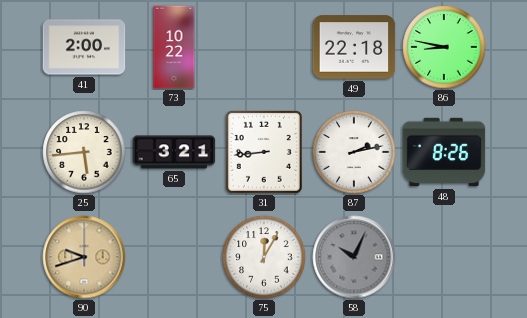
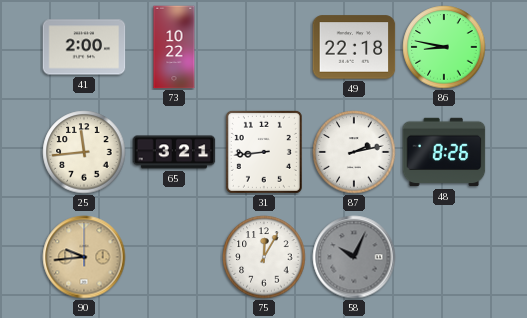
25: 5:44 -> 11:44
90: 9:42 -> 9:44
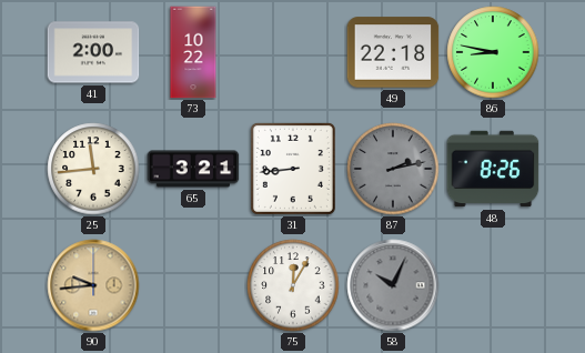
87 dial: white -> grey
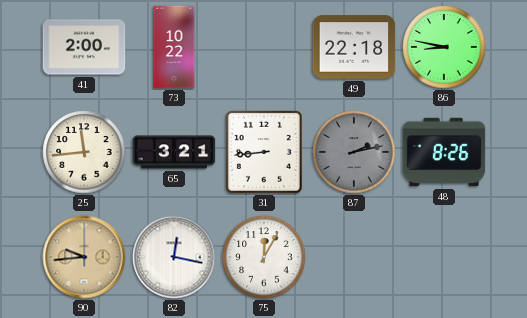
82: none -> 12:17
58: 10:04 -> none
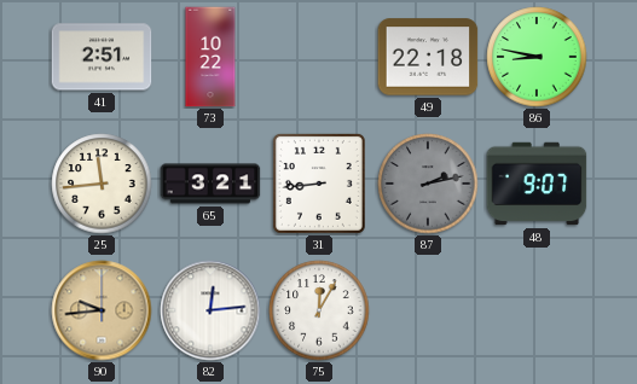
41: 2:00 -> 2:51
48: 8:26 -> 9:07
82: 12:17 -> 12:14
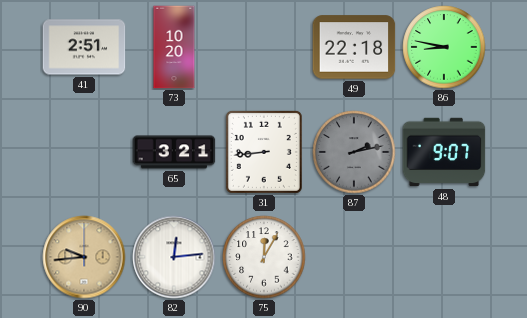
73: 10:22 -> 10:20
25: 11:44 -> none
